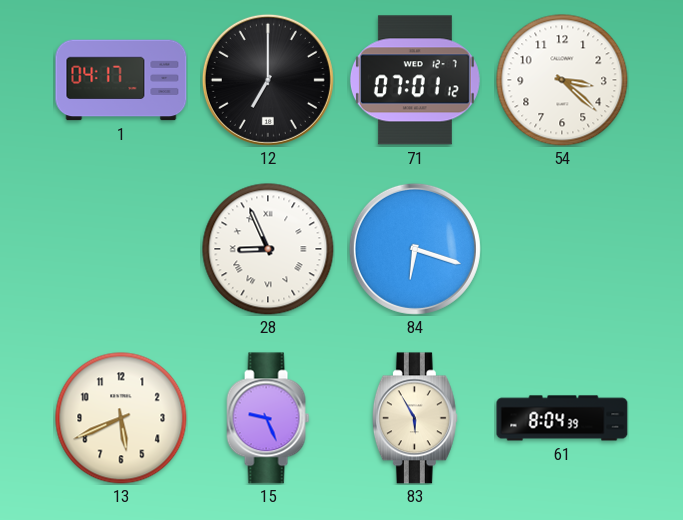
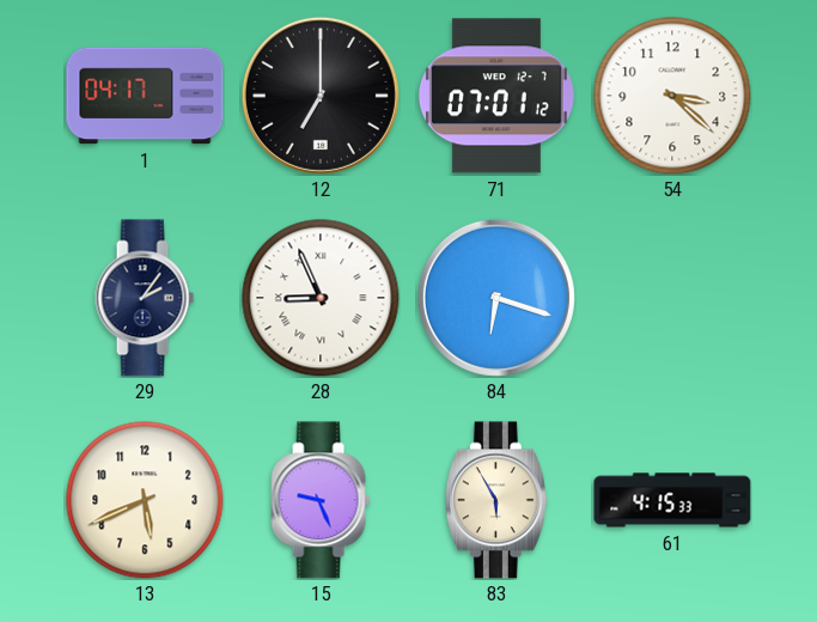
29: none -> 2:06
61: 8:04 -> 4:15
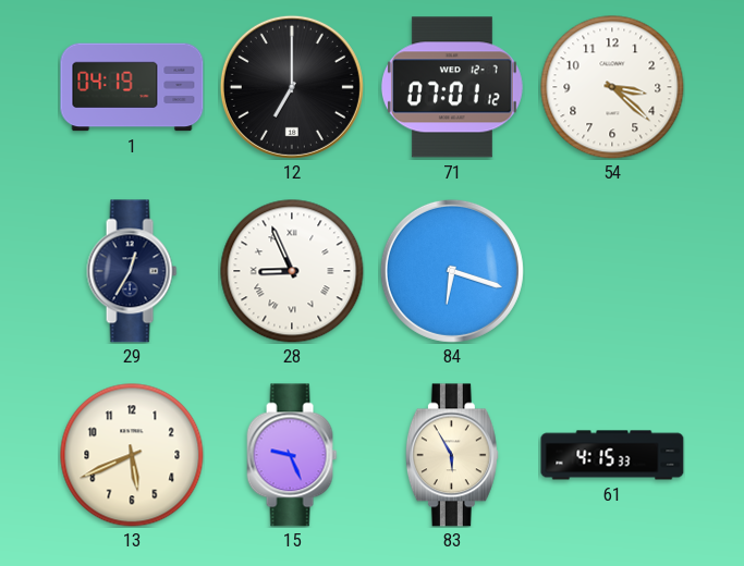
1: 04:17 -> 04:19
29: 2:06 -> 12:35
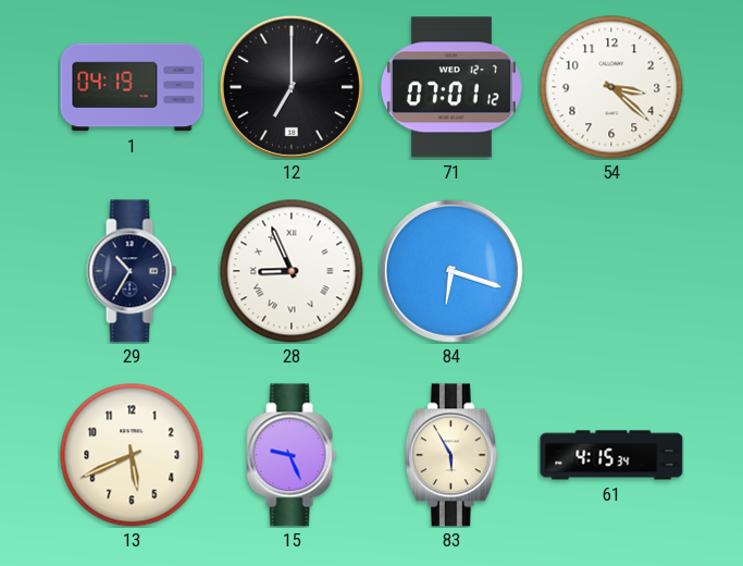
29: 12:35 -> 10:35
61: 4:15:33 -> 4:15:34
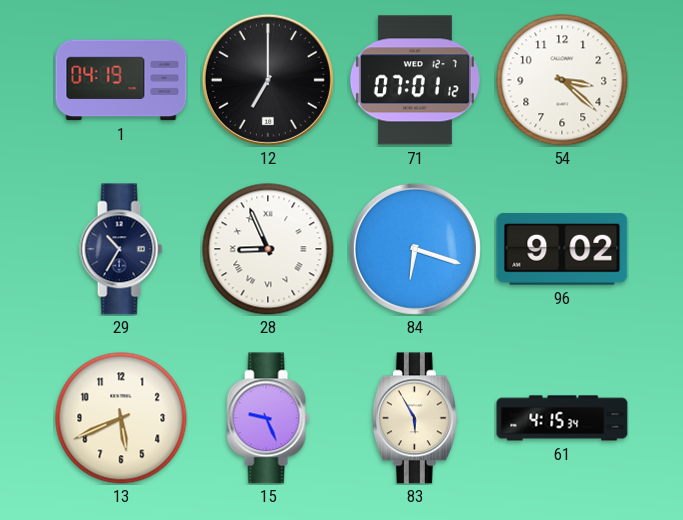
96: none -> 9:02
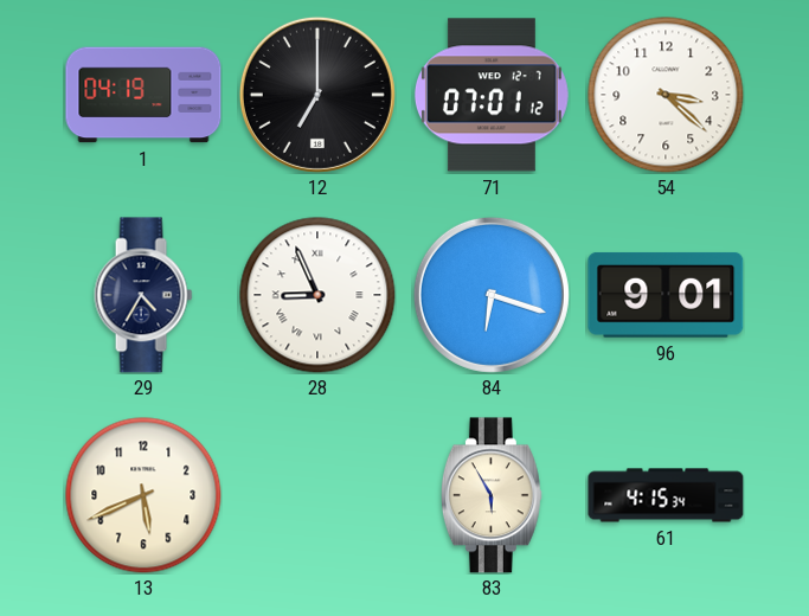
29: 10:35 -> 4:35
96: 9:02 -> 9:01
15: 9:26 -> none
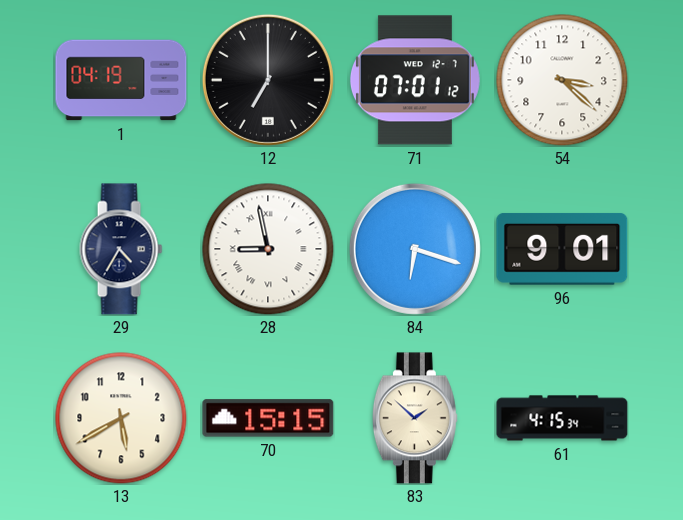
28: 8:56 -> 8:58
13: 5:41 -> 5:40
70: none -> 15:15
83: 5:55 -> 1:52
